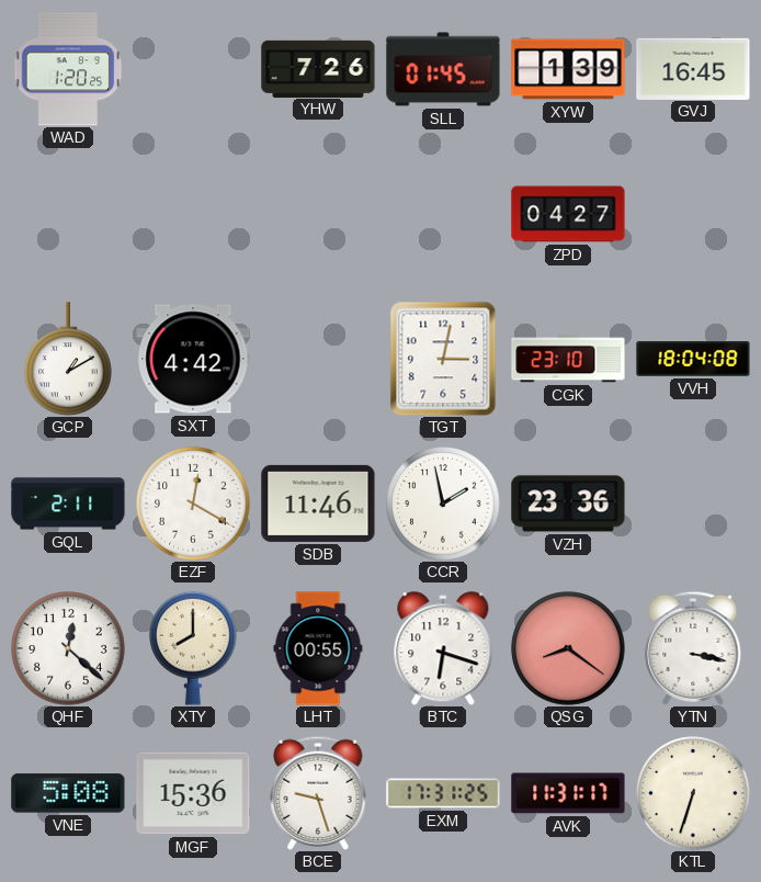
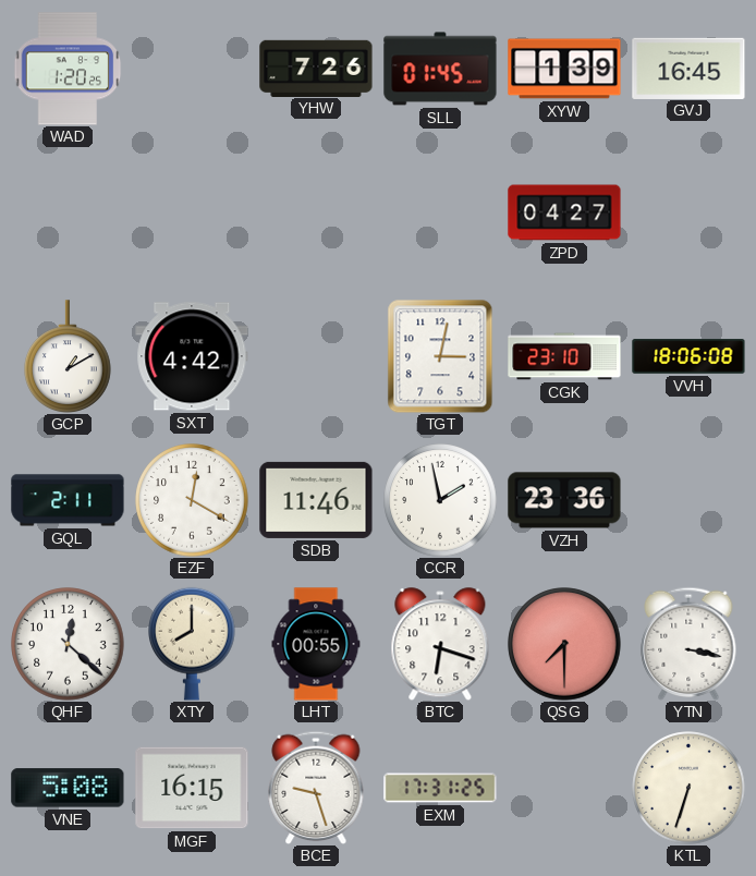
VVH: 18:04 -> 18:06
QSG: 8:21 -> 7:30
MGF: 15:36 -> 16:15
AVK: 11:31 -> none
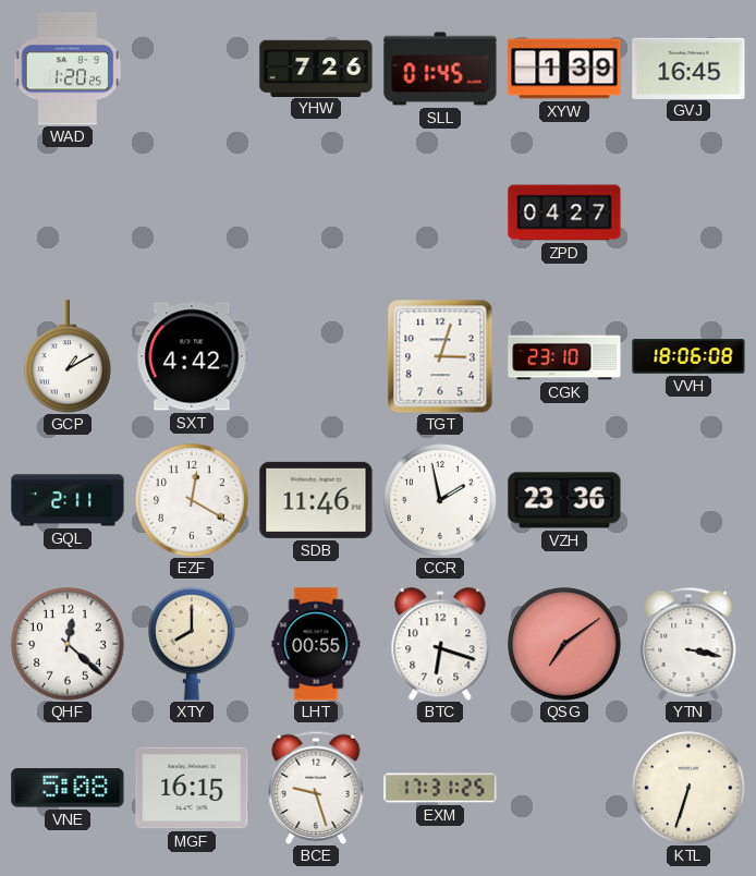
TGT: 3:02 -> 3:03
QSG: 7:30 -> 7:09
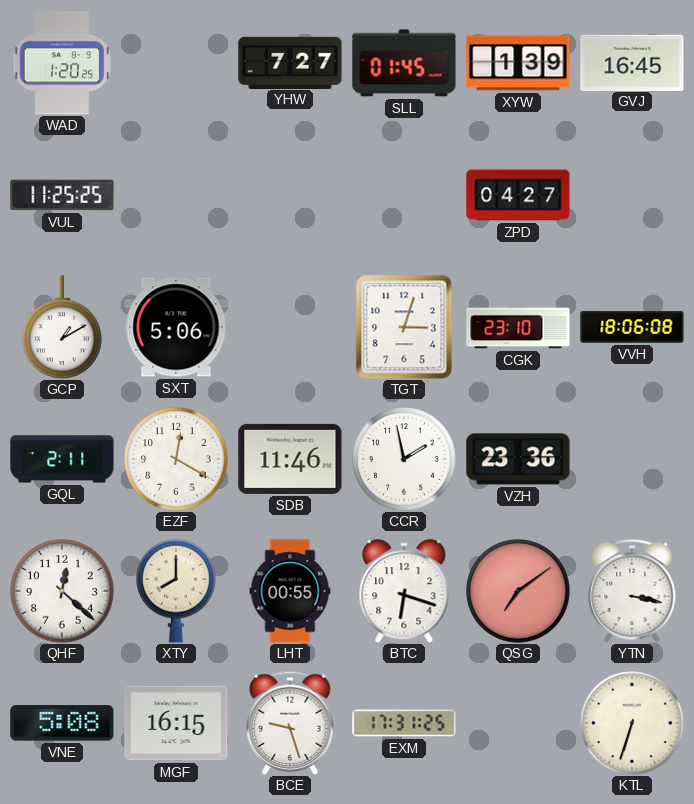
YHW: 7:26 -> 7:27
VUL: none -> 11:25
SXT: 4:42 -> 5:06
